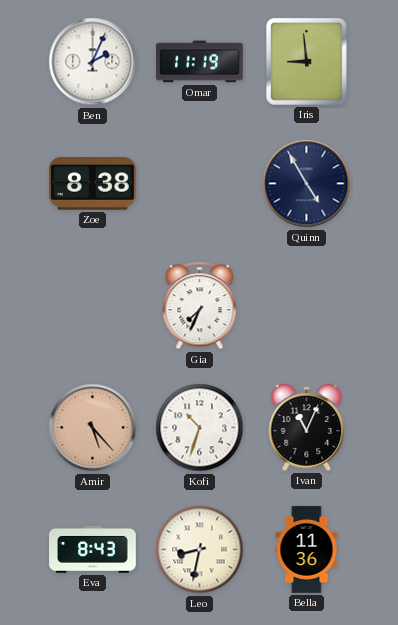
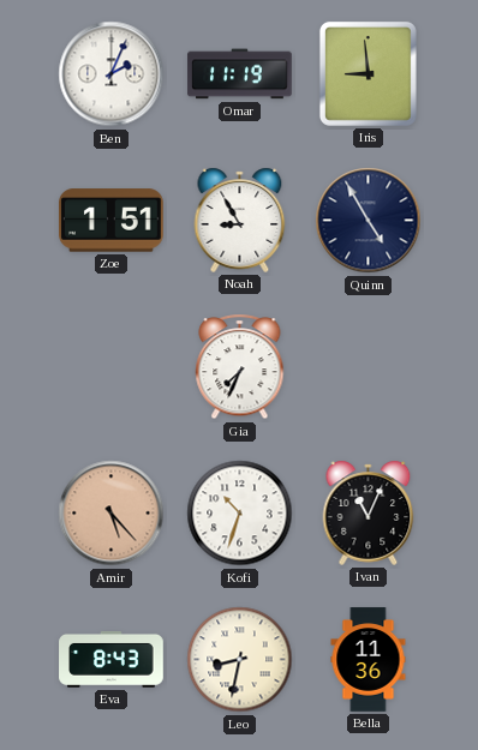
Zoe: 8:38 -> 1:51
Noah: none -> 8:55
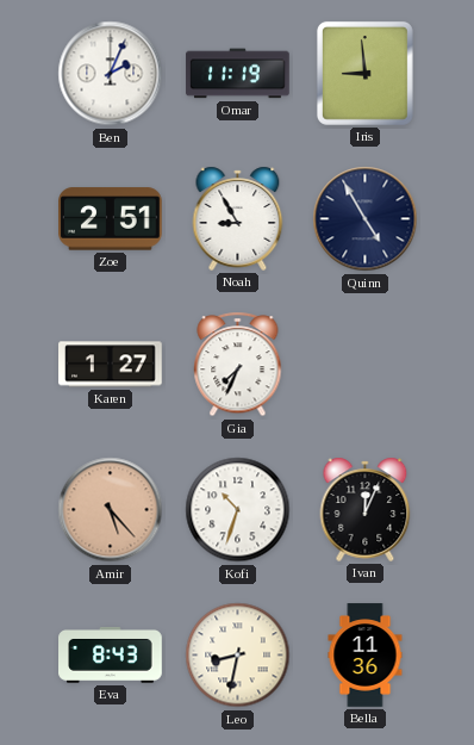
Zoe: 1:51 -> 2:51
Karen: none -> 1:27
Ivan: 11:04 -> 12:04
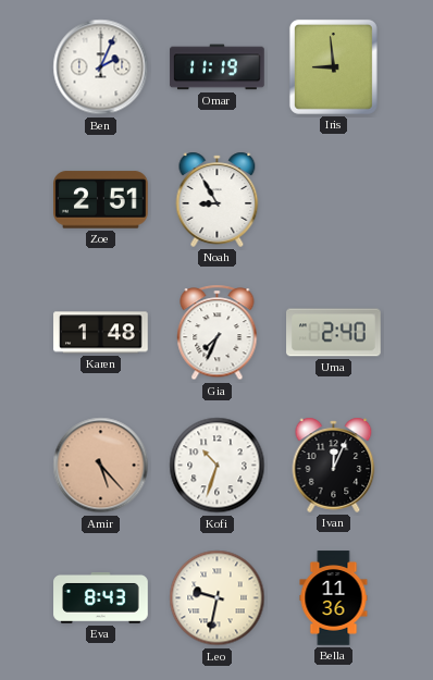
Quinn: 4:55 -> none
Karen: 1:27 -> 1:48
Uma: none -> 2:40
Leo: 8:32 -> 9:32
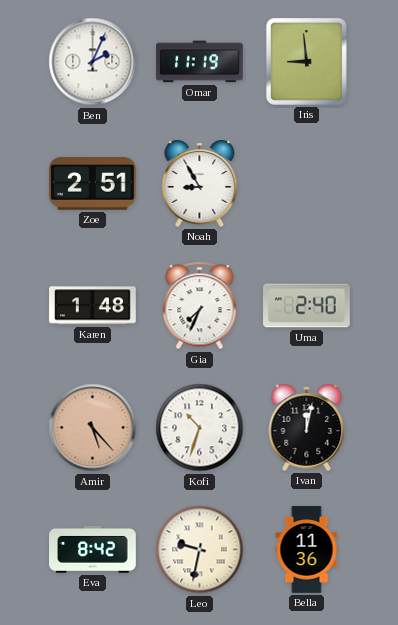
Ivan: 12:04 -> 12:02
Eva: 8:43 -> 8:42
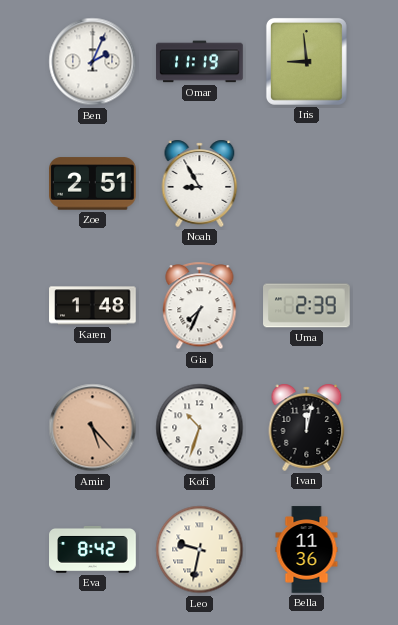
Uma: 2:40 -> 2:39
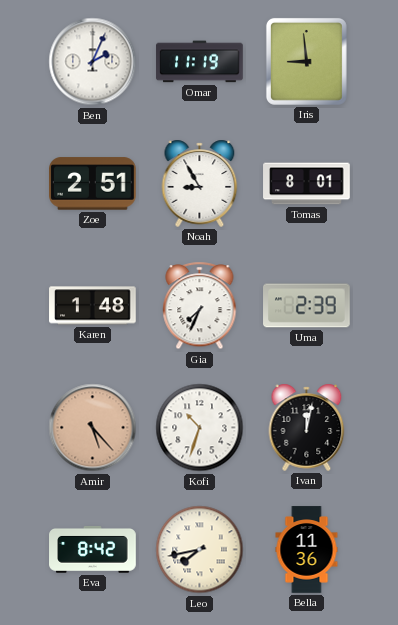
Tomas: none -> 8:01
Leo: 9:32 -> 7:43
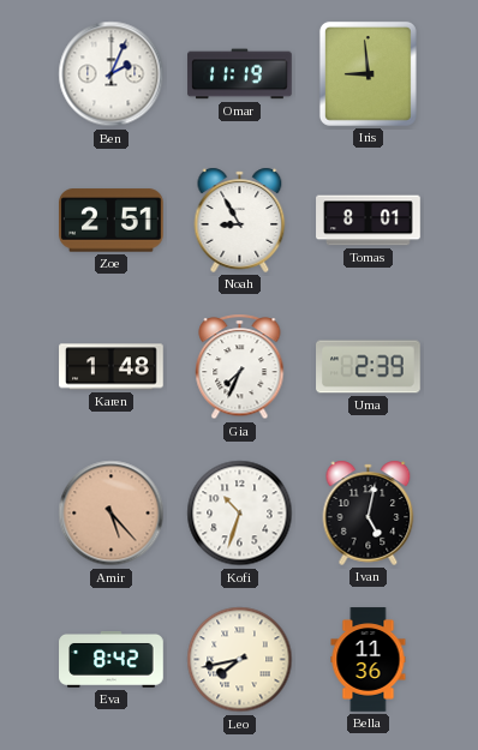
Ivan: 12:02 -> 5:02
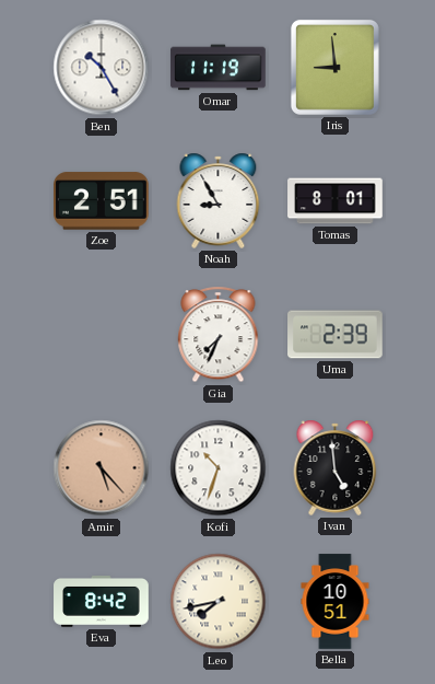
Ben: 2:04 -> 10:25
Karen: 1:48 -> none
Ivan: 5:02 -> 4:59
Bella: 11:36 -> 10:51
